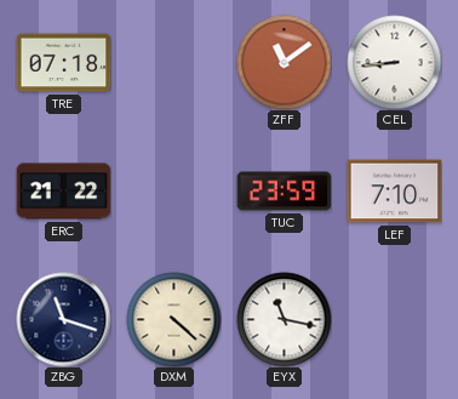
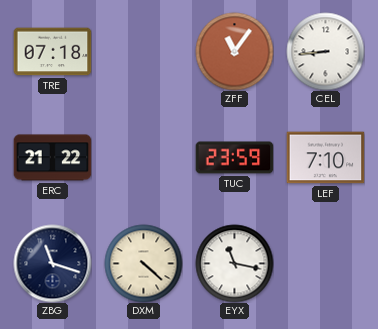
ZFF: 11:09 -> 11:06
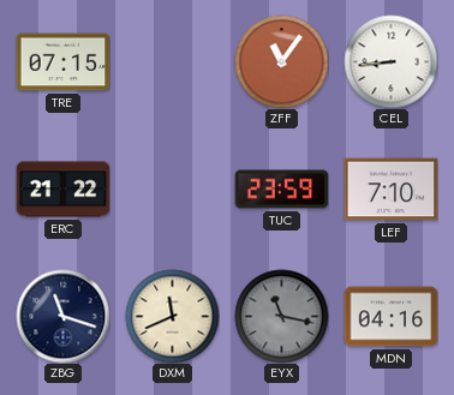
TRE: 07:18 -> 07:15
DXM: 4:22 -> 11:41
EYX dial: white -> grey
MDN: none -> 04:16
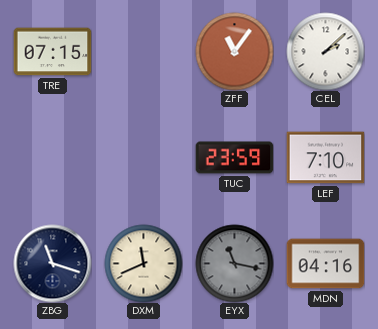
CEL: 8:44 -> 2:08
ERC: 21:22 -> none
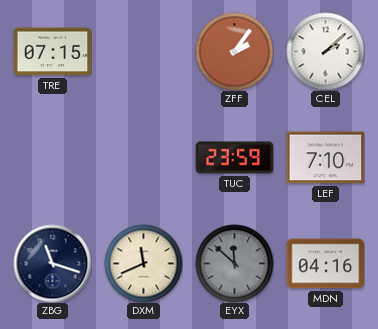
ZFF: 11:06 -> 2:06
EYX: 11:17 -> 11:52
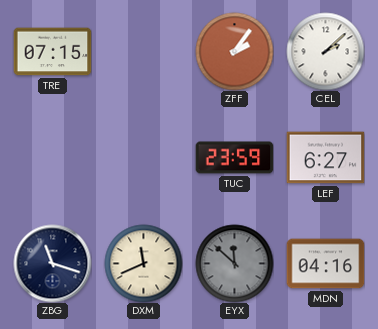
LEF: 7:10 -> 6:27
